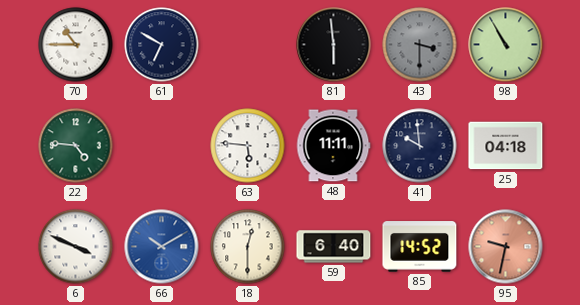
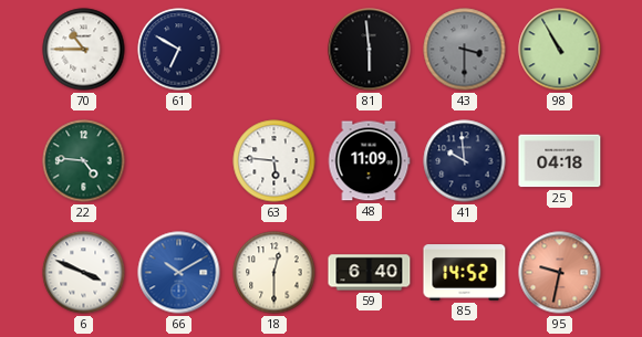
48: 11:11 -> 11:09
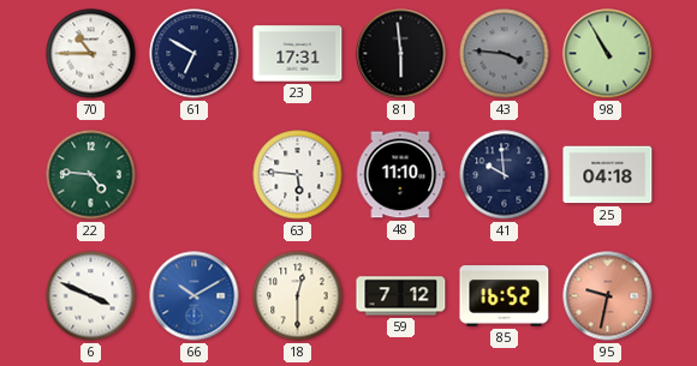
23: none -> 17:31
43: 3:30 -> 3:46
48: 11:09 -> 11:10
59: 6:40 -> 7:12
85: 14:52 -> 16:52
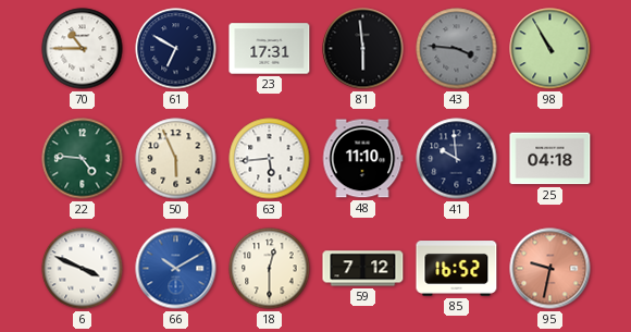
50: none -> 5:56
63: 5:46 -> 5:44
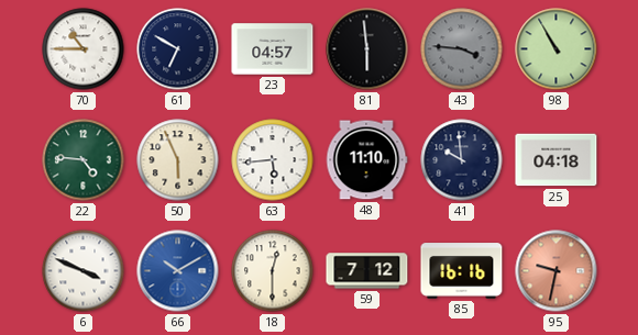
23: 17:31 -> 04:57
85: 16:52 -> 16:16
